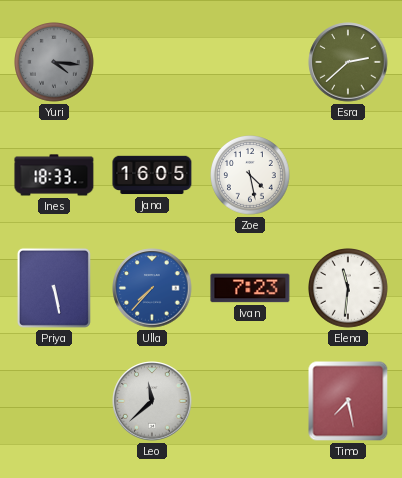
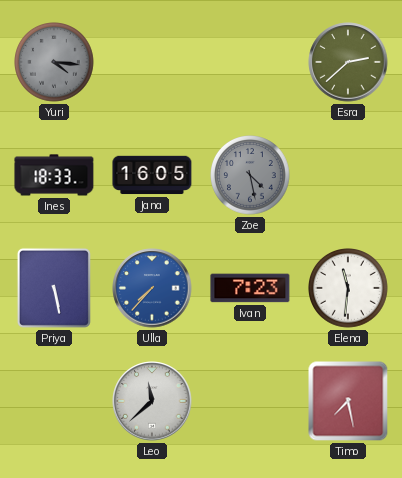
Zoe dial: white -> grey
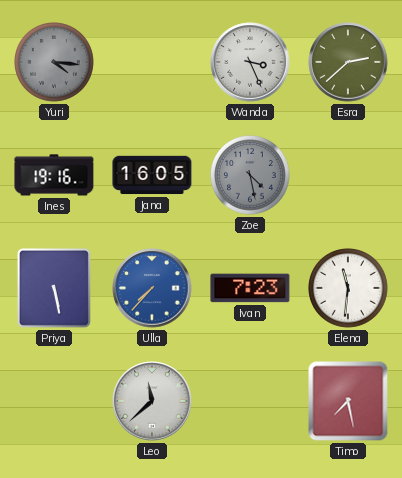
Wanda: none -> 3:26
Ines: 18:33 -> 19:16
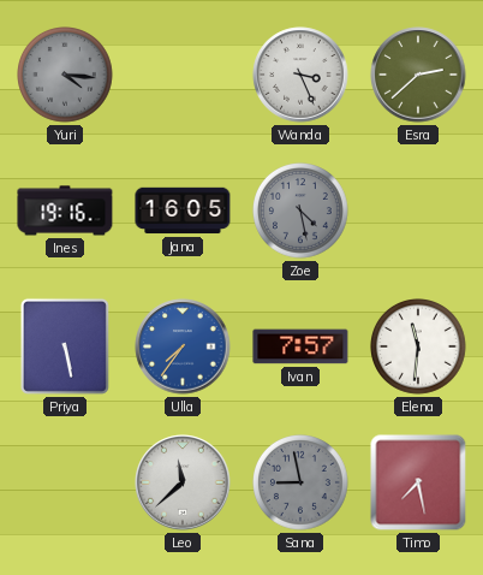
Ulla: 7:37 -> 7:36
Ivan: 7:23 -> 7:57
Sana: none -> 8:58
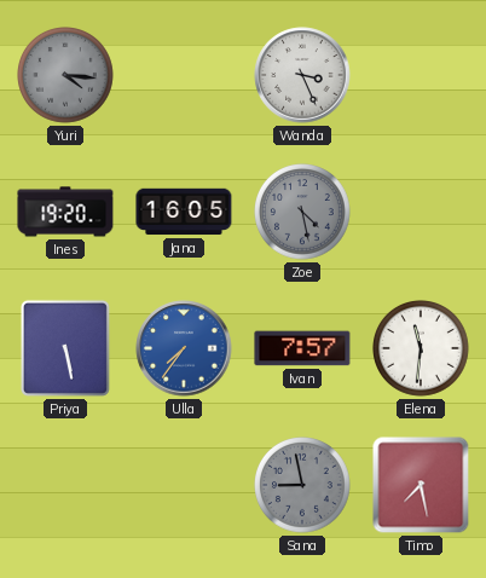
Esra: 2:38 -> none
Ines: 19:16 -> 19:20
Leo: 11:38 -> none
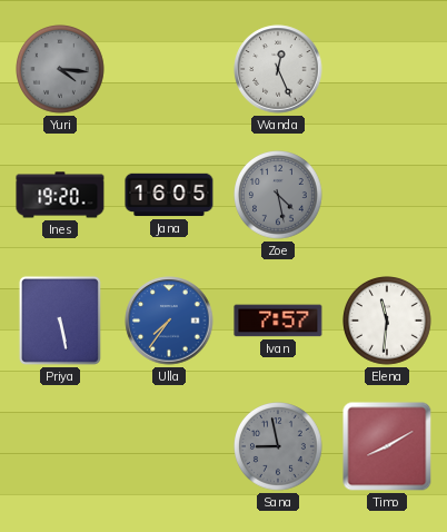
Wanda: 3:26 -> 12:26
Timo: 7:28 -> 8:10
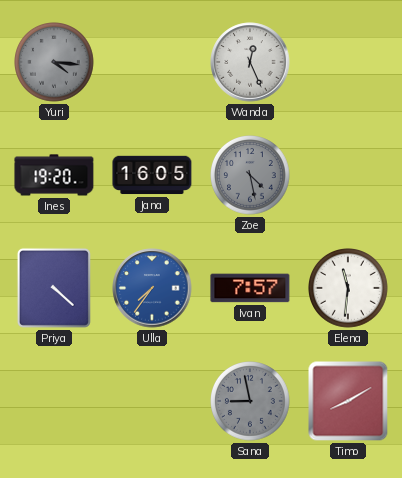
Priya: 5:28 -> 4:22
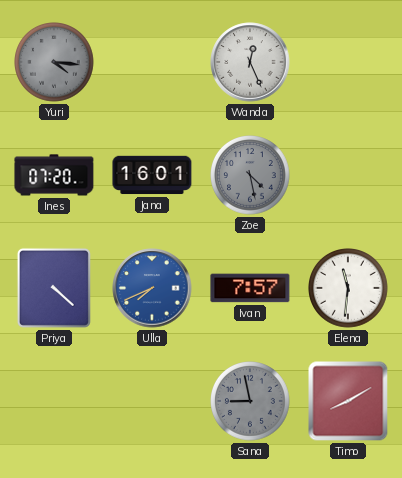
Ines: 19:20 -> 07:20
Jana: 16:05 -> 16:01
Ulla: 7:36 -> 7:41
